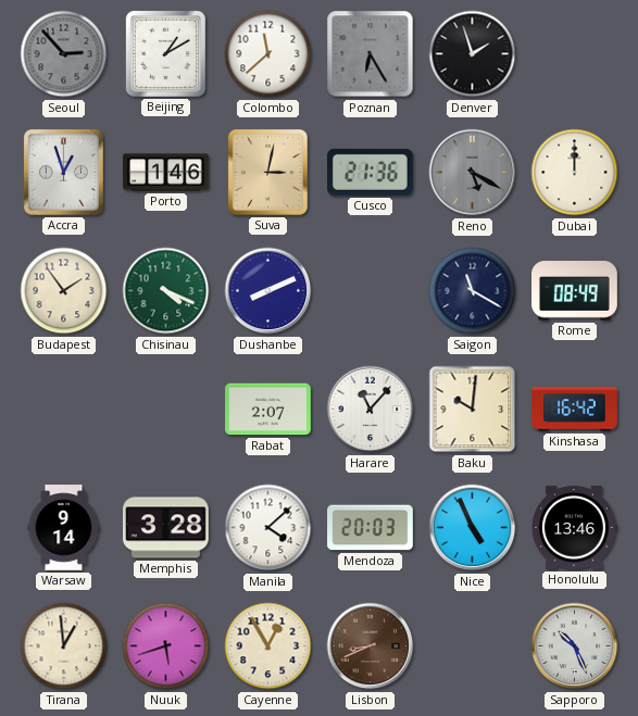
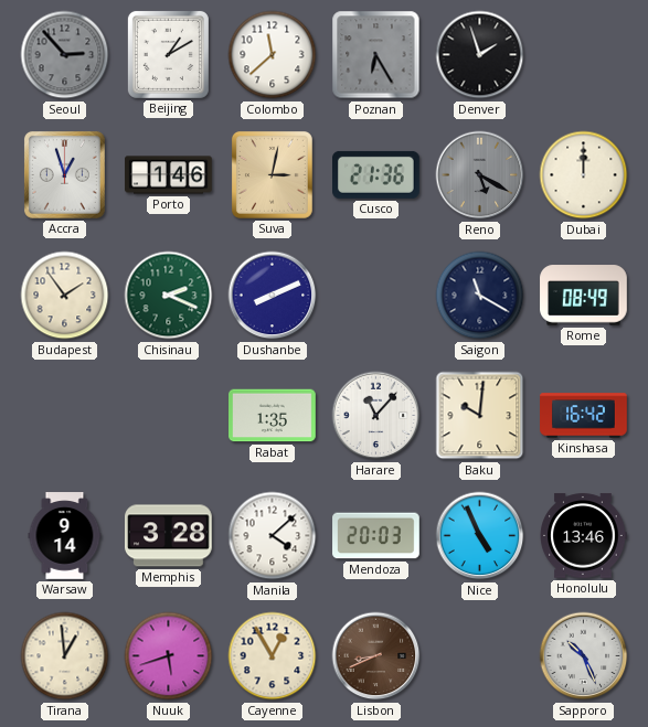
Chisinau: 4:19 -> 2:19
Rabat: 2:07 -> 1:35
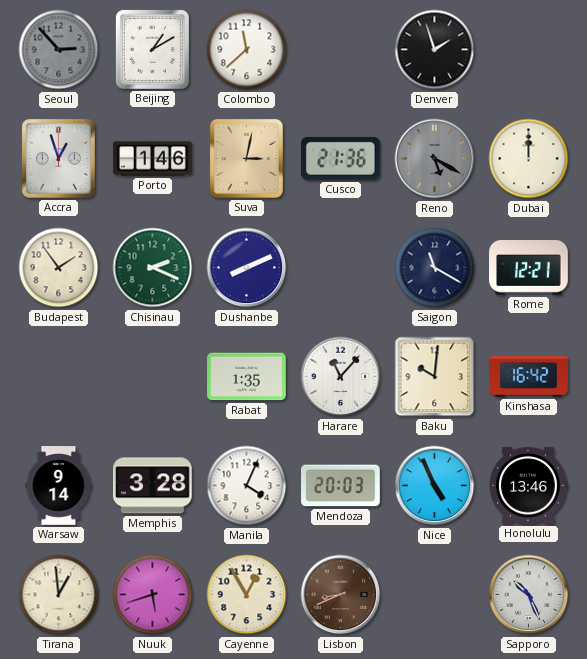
Poznan: 6:25 -> none
Rome: 08:49 -> 12:21
Manila: 4:08 -> 4:04
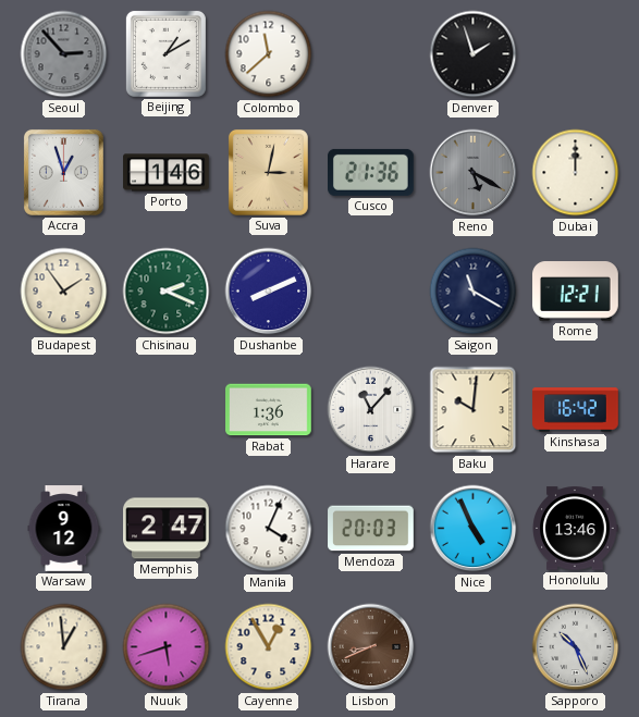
Rabat: 1:35 -> 1:36
Warsaw: 9:14 -> 9:12
Memphis: 3:28 -> 2:47
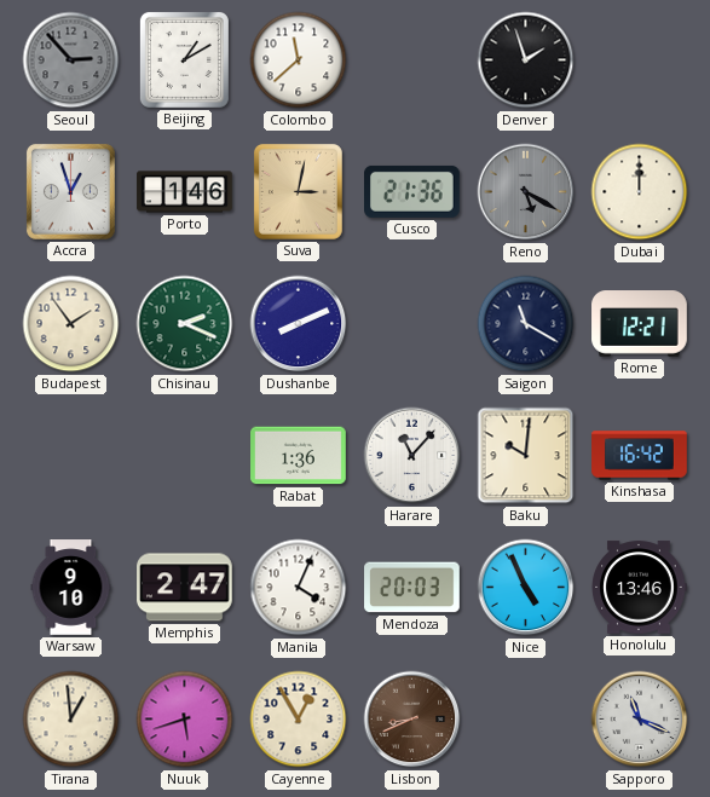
Warsaw: 9:12 -> 9:10
Sapporo: 10:26 -> 11:19
